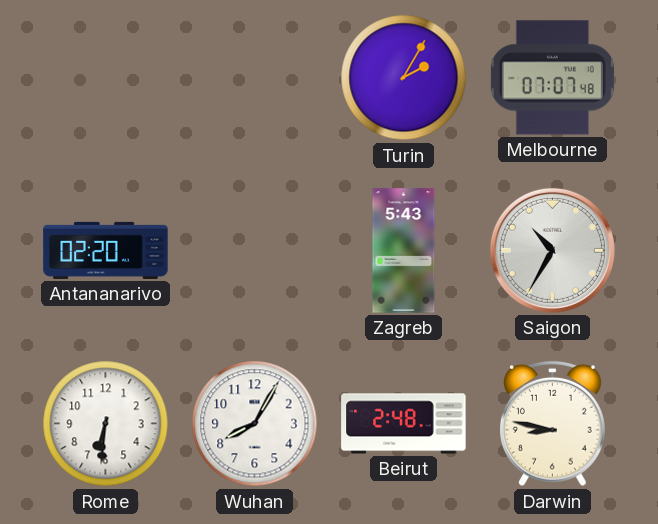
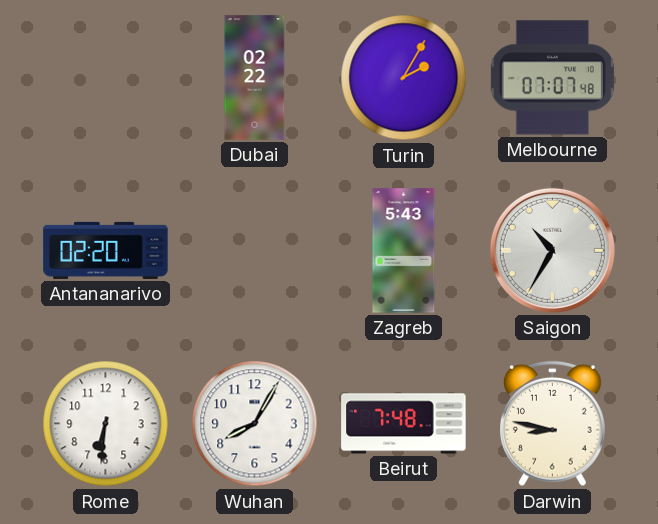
Dubai: none -> 02:22
Beirut: 2:48 -> 7:48
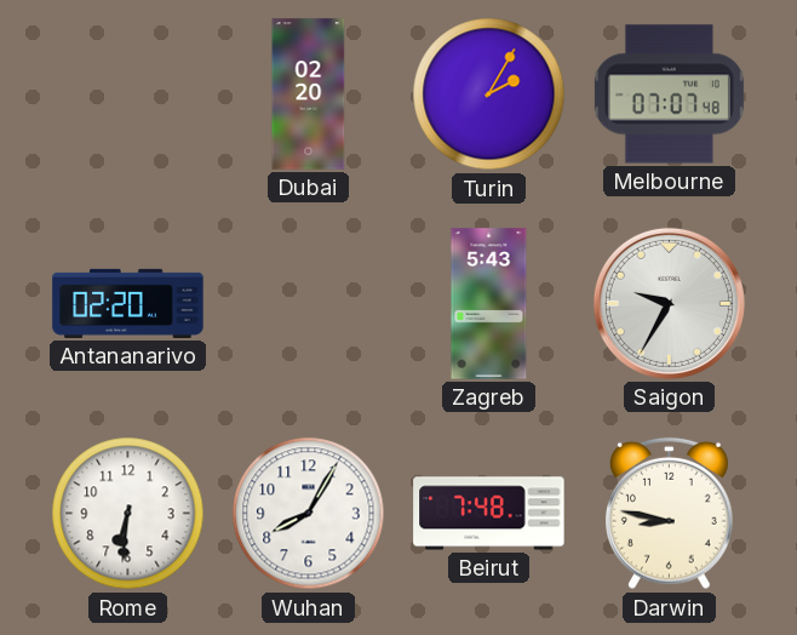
Dubai: 02:22 -> 02:20
Saigon: 10:35 -> 9:35
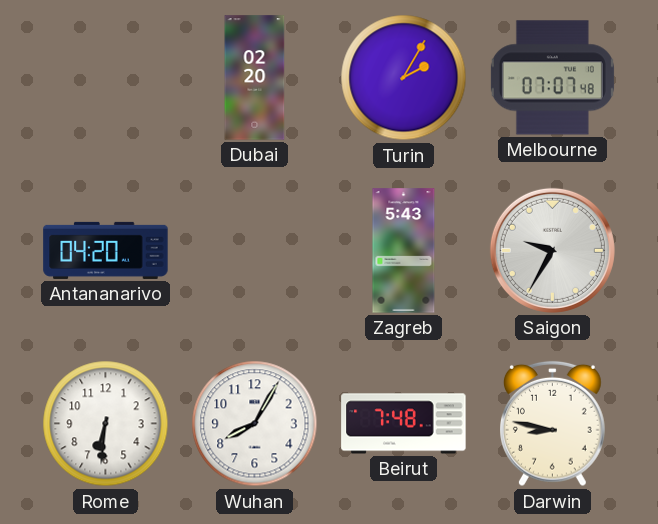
Antananarivo: 02:20 -> 04:20
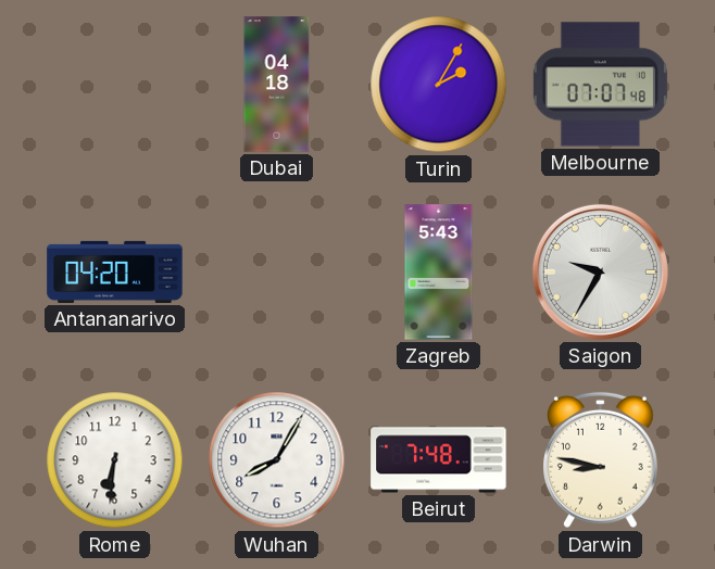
Dubai: 02:20 -> 04:18
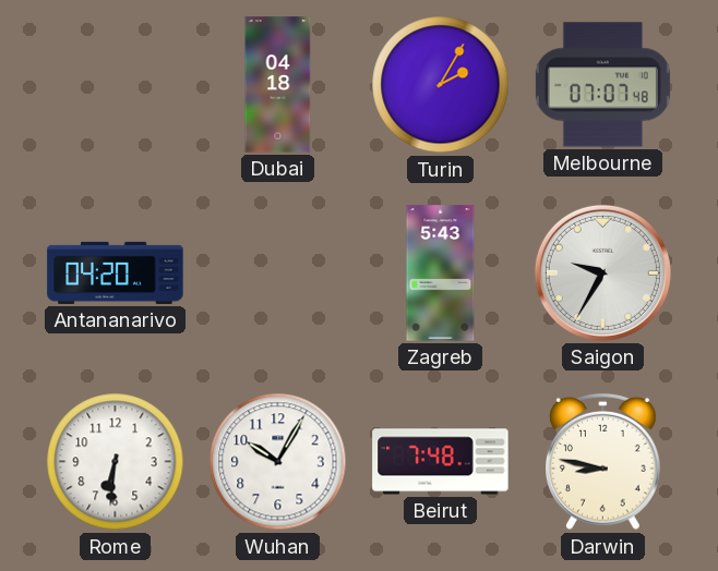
Wuhan: 8:05 -> 10:05
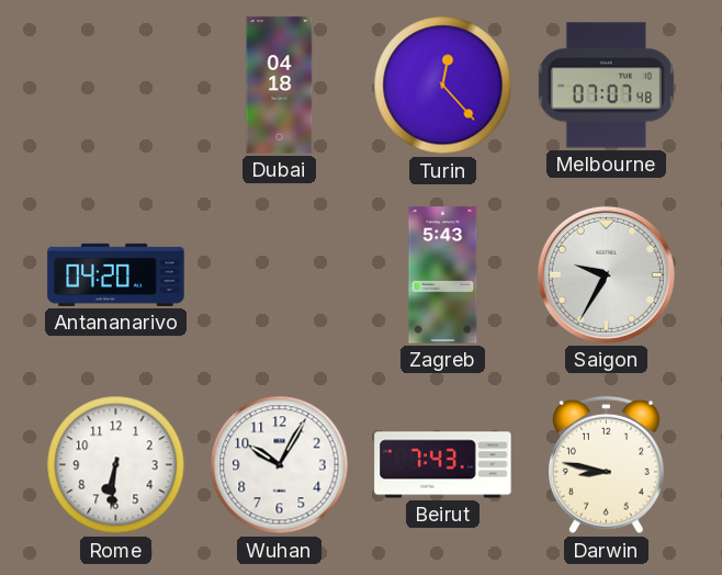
Turin: 2:05 -> 12:23
Beirut: 7:48 -> 7:43
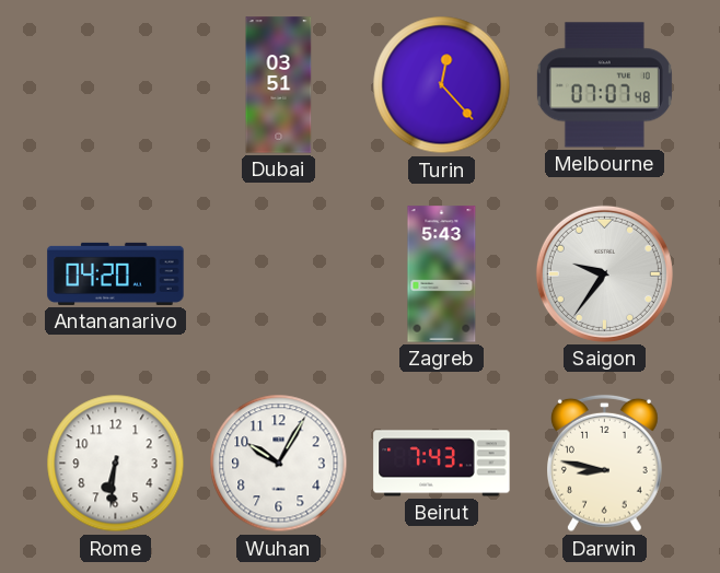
Dubai: 04:18 -> 03:51
Saigon: 9:35 -> 9:36
